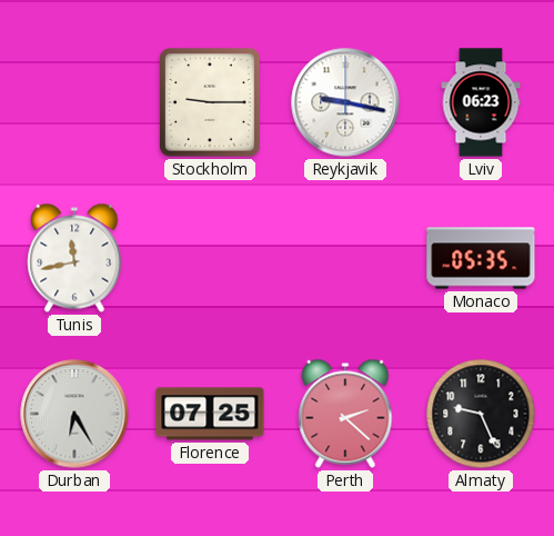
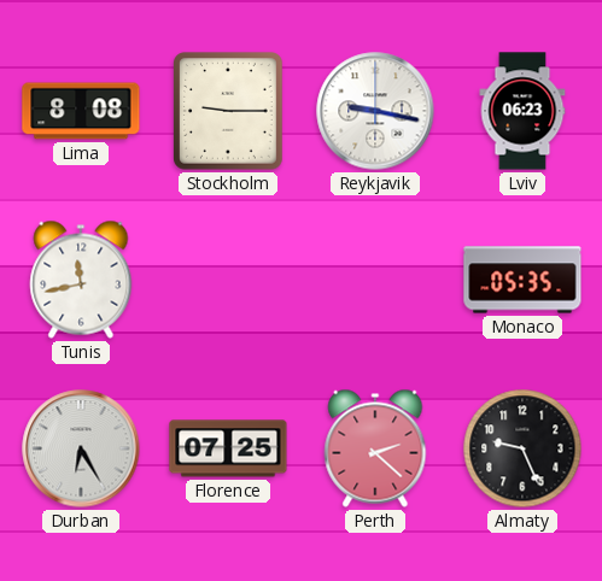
Lima: none -> 8:08
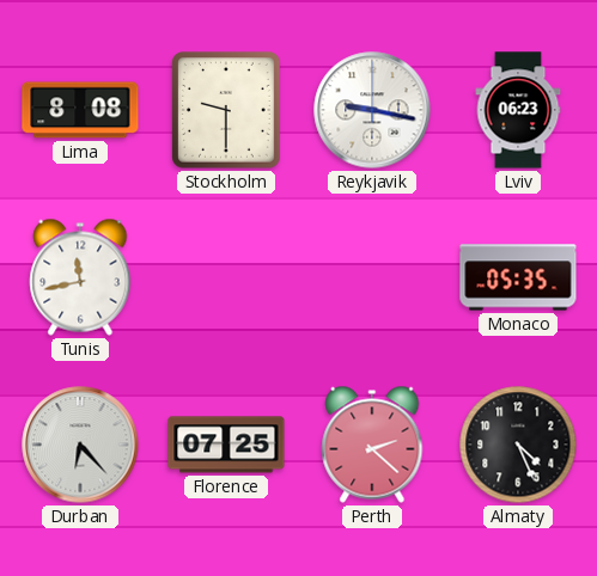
Stockholm: 9:15 -> 9:30
Durban: 6:25 -> 6:23
Almaty: 9:26 -> 4:26
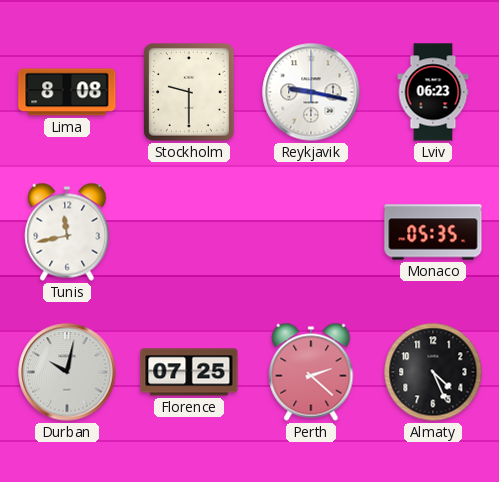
Durban: 6:23 -> 10:02
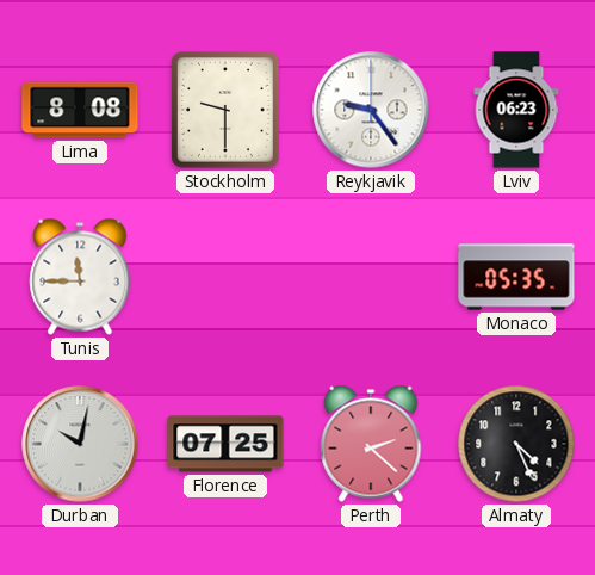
Reykjavik: 9:17 -> 9:24
Tunis: 11:43 -> 11:45
